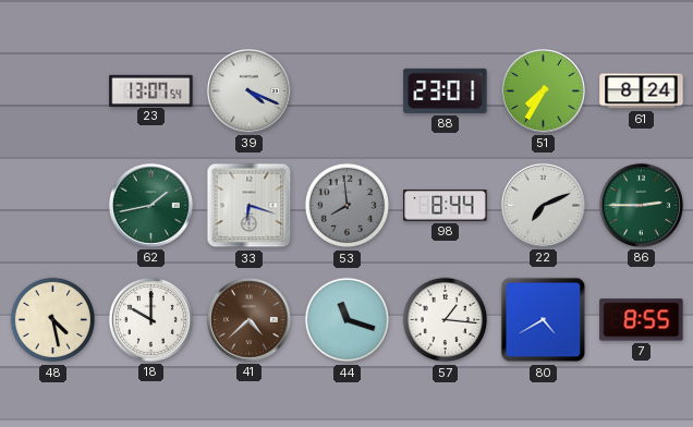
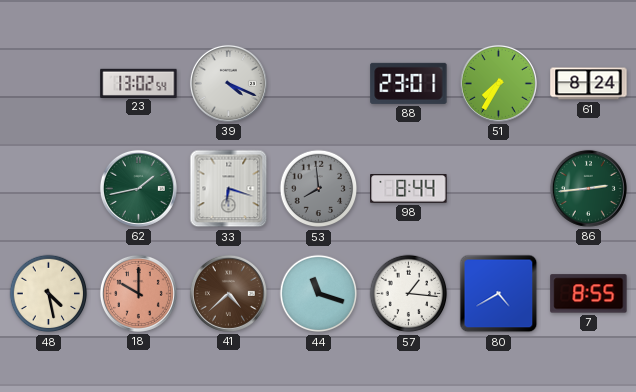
23: 13:07 -> 13:02
22: 7:11 -> none
86: 2:45 -> 2:44
18 dial: white -> salmon
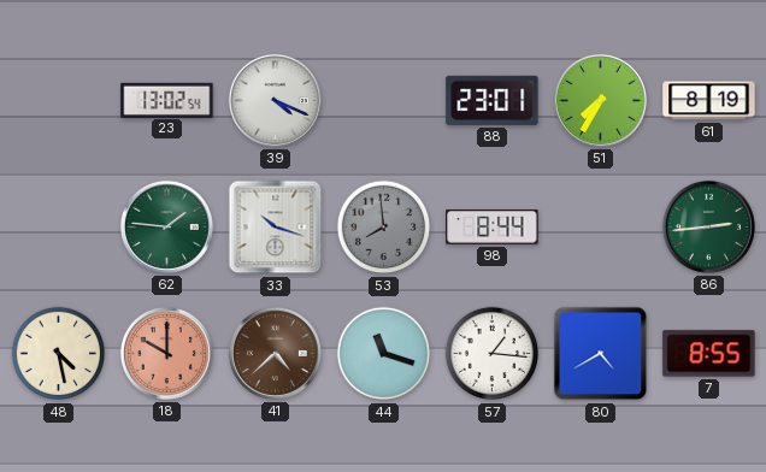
61: 8:24 -> 8:19
62: 1:43 -> 1:46
33: 6:18 -> 10:18
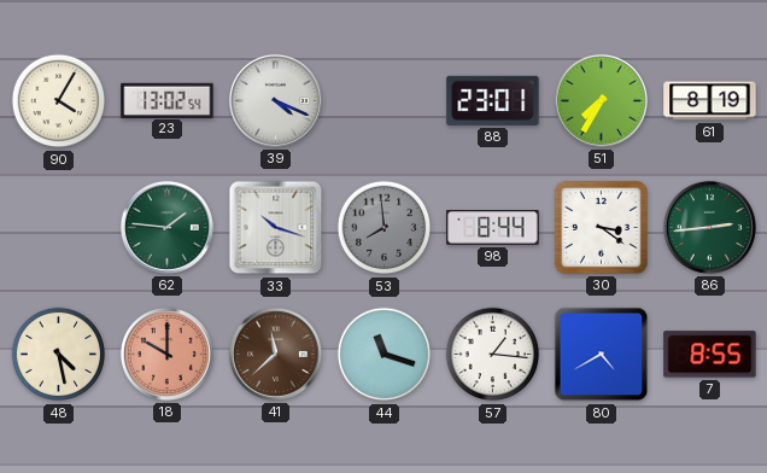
90: none -> 4:05
30: none -> 3:21
41: 4:38 -> 11:38
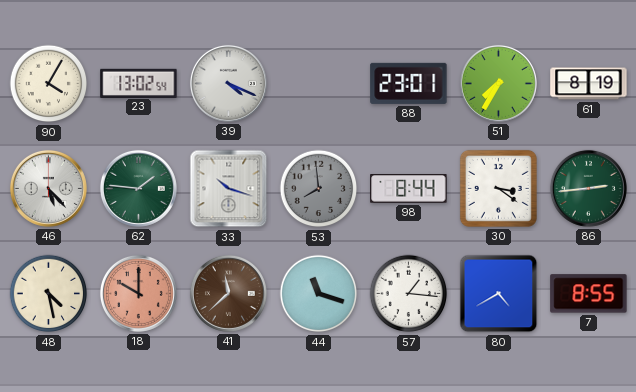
46: none -> 5:23
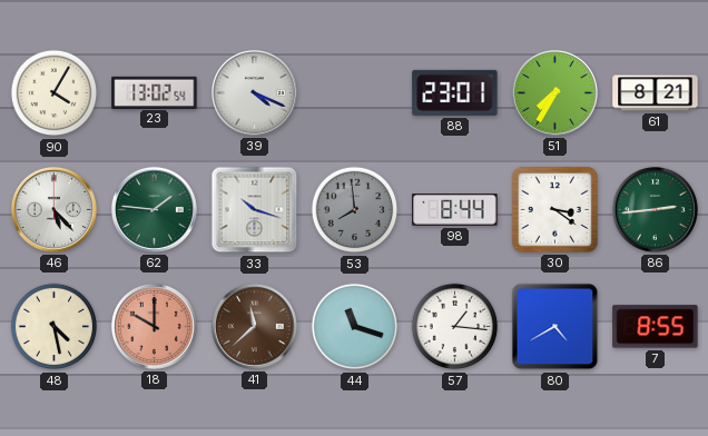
61: 8:19 -> 8:21
